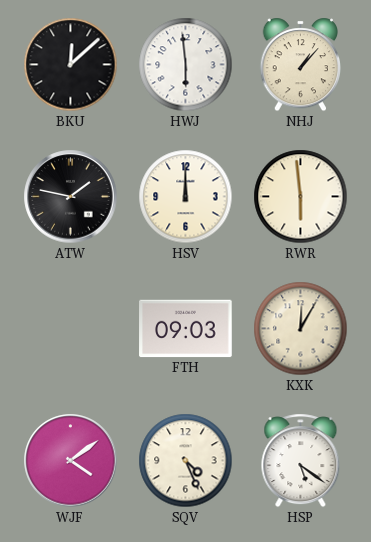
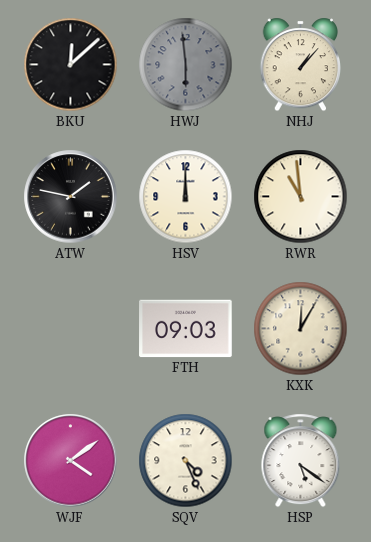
HWJ dial: white -> grey
RWR: 5:59 -> 10:59
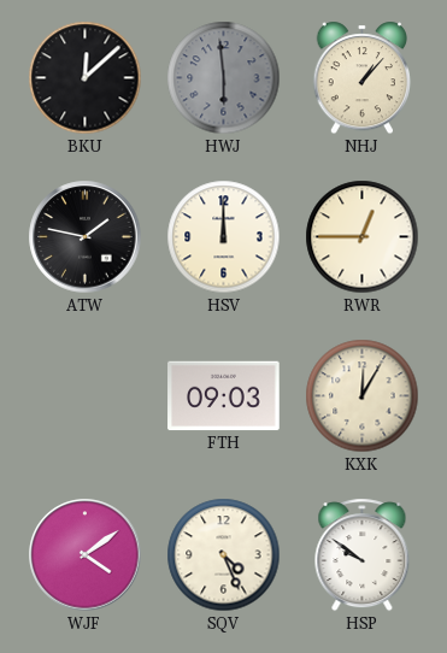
RWR: 10:59 -> 12:45
HSP: 5:21 -> 9:51
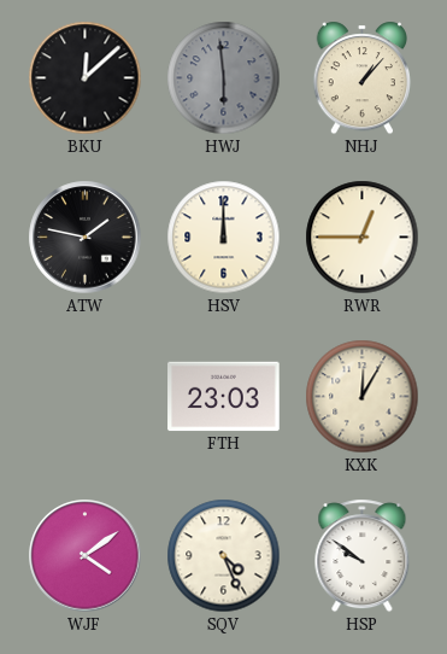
FTH: 09:03 -> 23:03
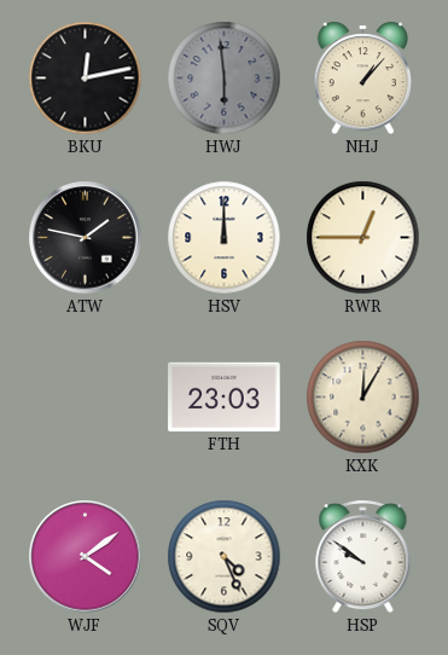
BKU: 12:08 -> 12:13
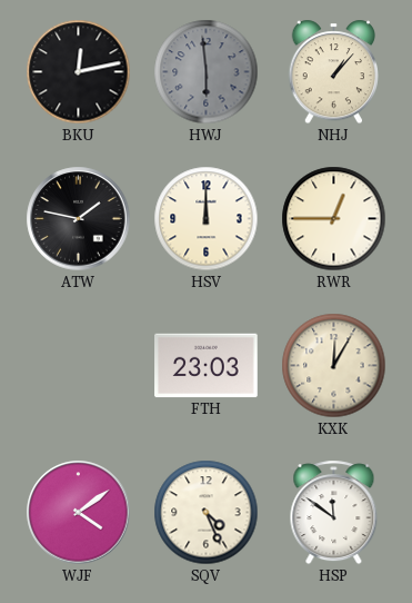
HSP: 9:51 -> 11:51
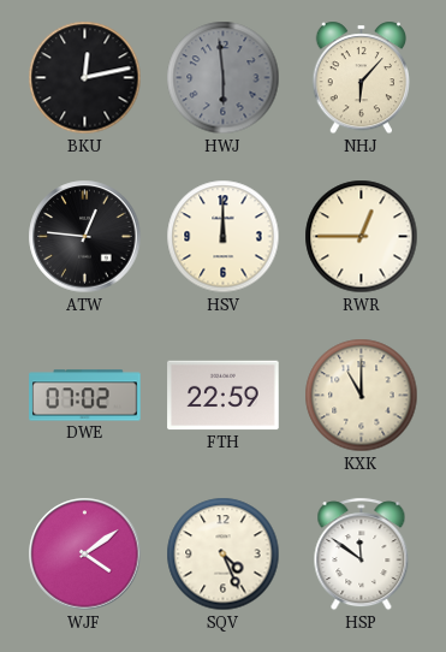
NHJ: 1:07 -> 6:07
ATW: 1:47 -> 12:46
DWE: none -> 07:02
FTH: 23:03 -> 22:59
KXK: 12:05 -> 11:00
